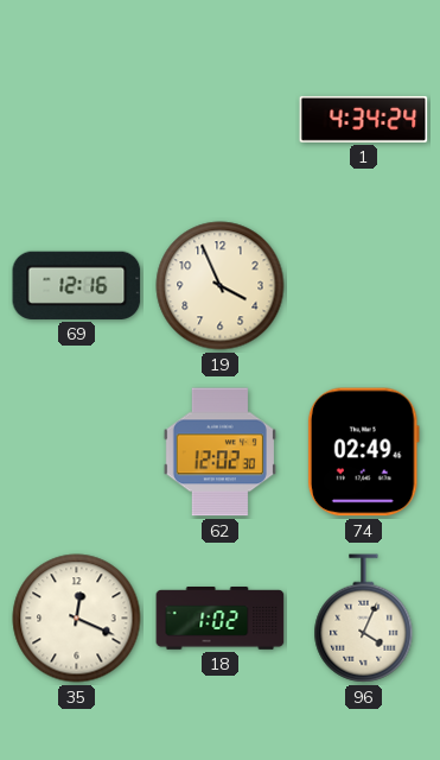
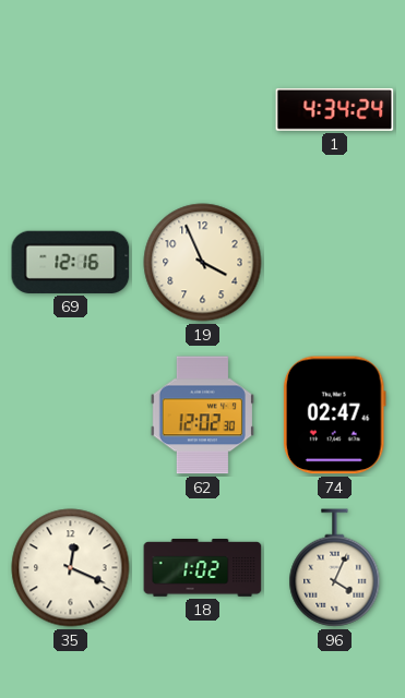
74: 02:49 -> 02:47
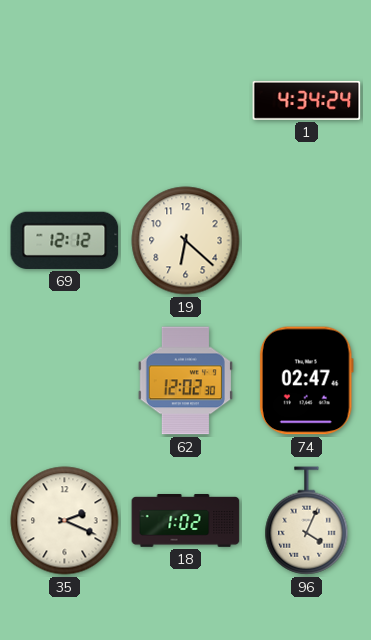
69: 12:16 -> 12:12
19: 3:56 -> 6:22
35: 12:19 -> 2:19
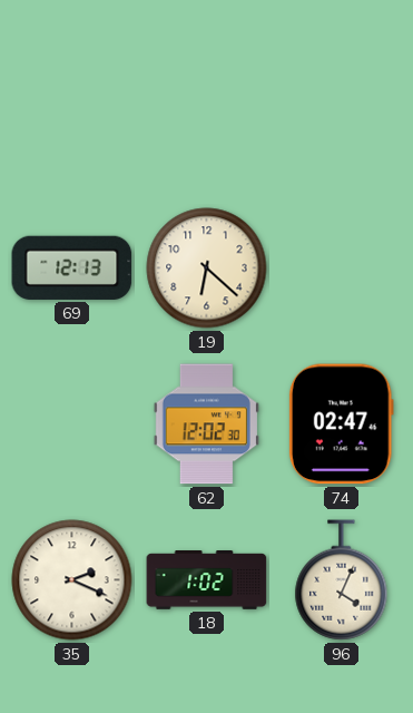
1: 4:34 -> none
69: 12:12 -> 12:13
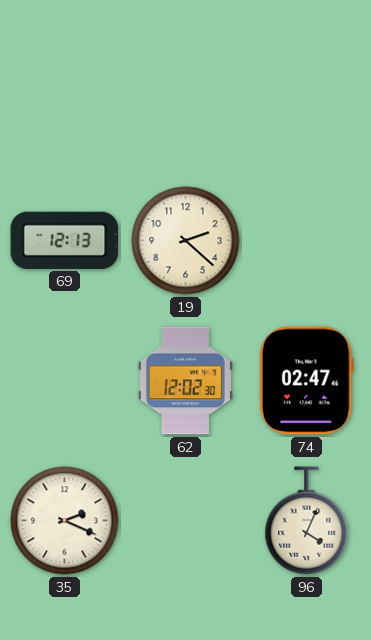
19: 6:22 -> 2:22
18: 1:02 -> none
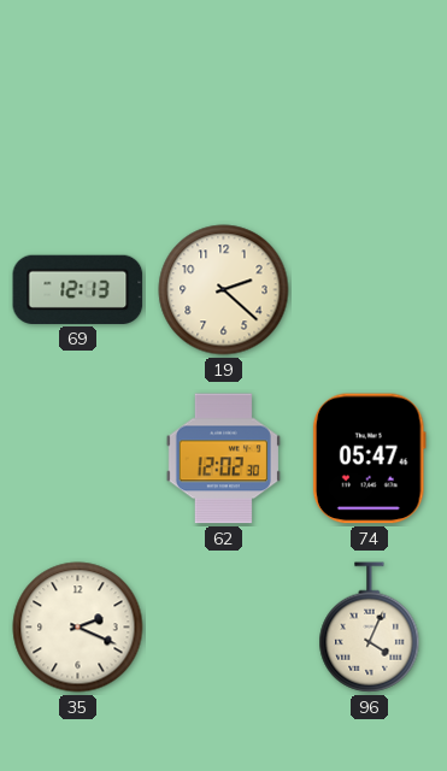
74: 02:47 -> 05:47
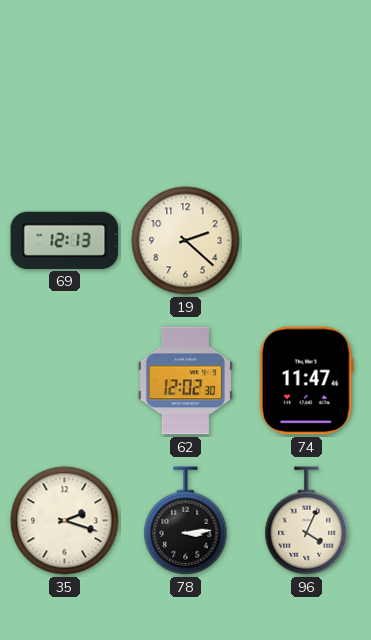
74: 05:47 -> 11:47
35: 2:19 -> 2:18
78: none -> 3:14
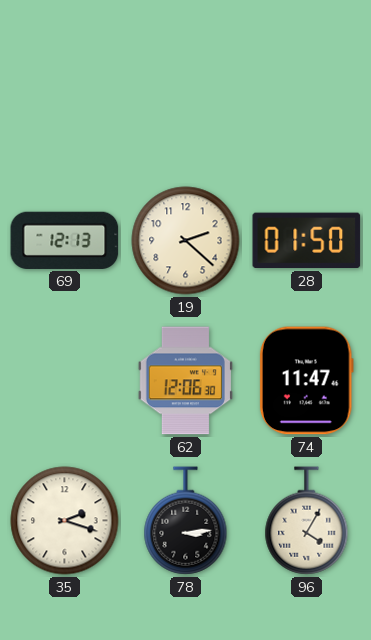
28: none -> 01:50
62: 12:02 -> 12:06
96: 4:04 -> 4:05
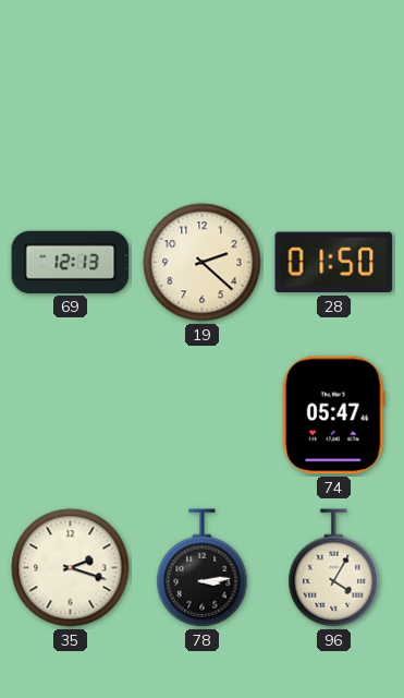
62: 12:06 -> none
74: 11:47 -> 05:47
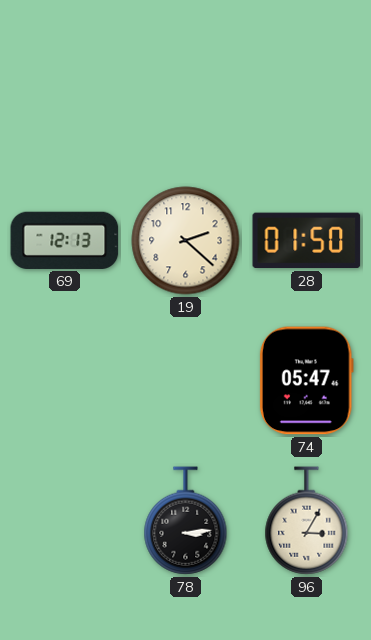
35: 2:18 -> none
96: 4:05 -> 3:05
